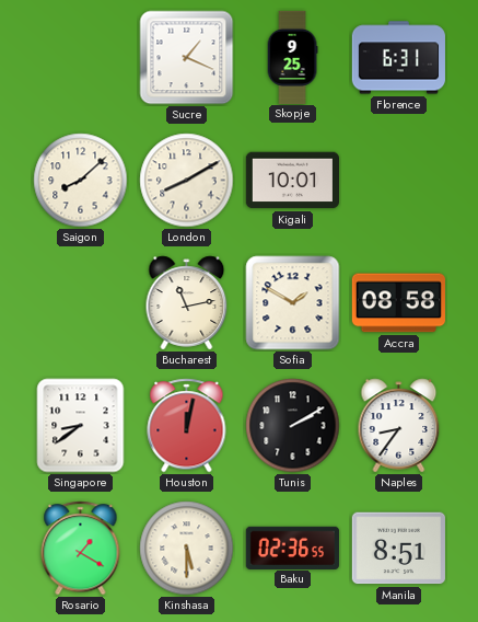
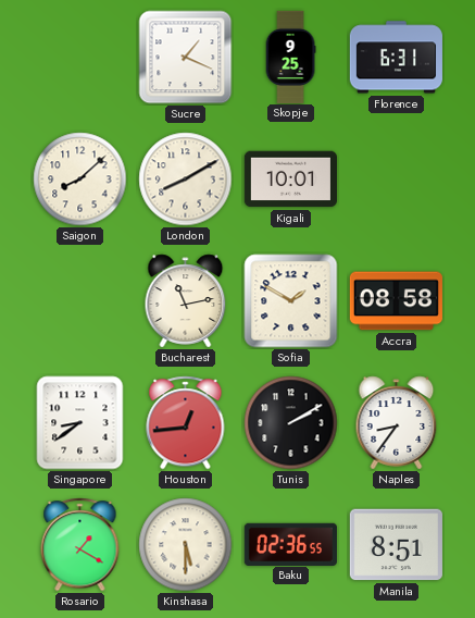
Houston: 12:02 -> 12:44
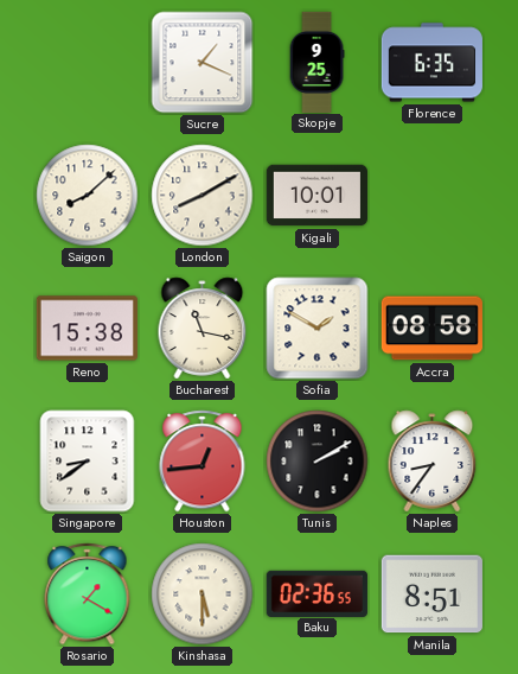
Florence: 6:31 -> 6:35
Reno: none -> 15:38
Bucharest: 11:13 -> 11:17
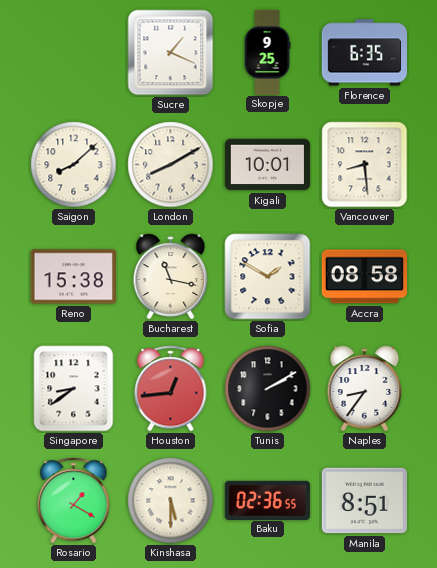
Vancouver: none -> 8:29
